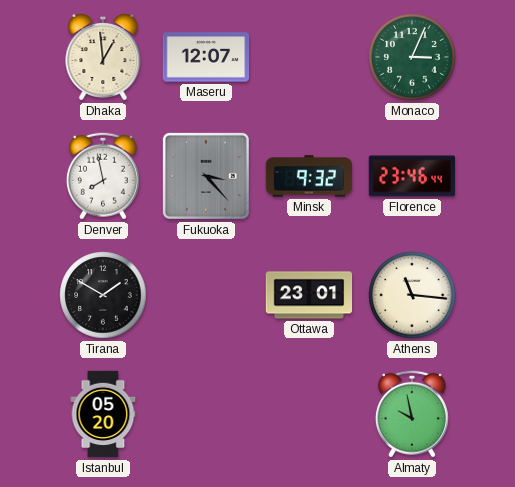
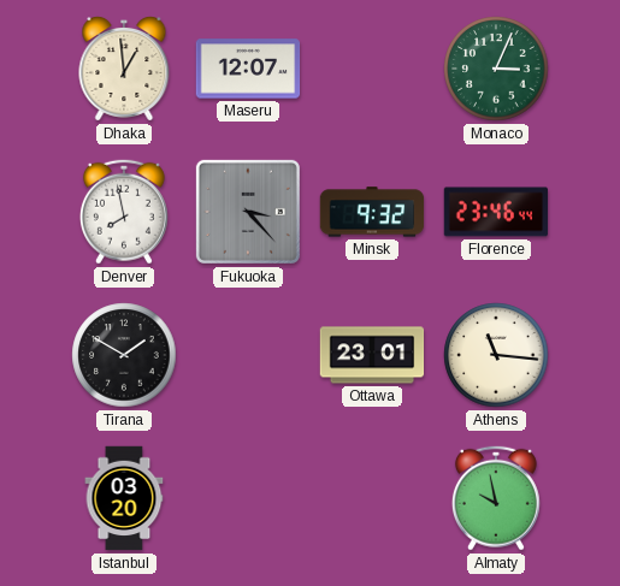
Istanbul: 05:20 -> 03:20
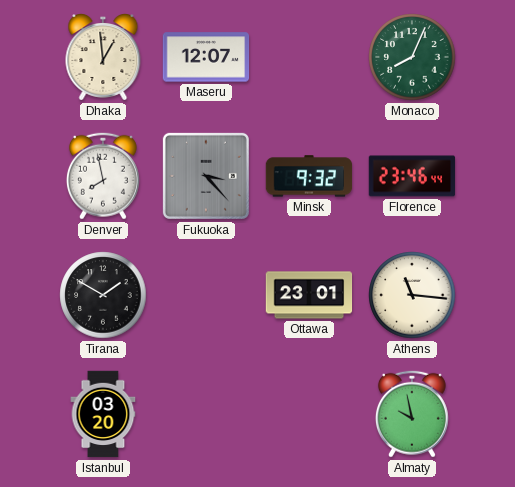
Monaco: 3:04 -> 8:04
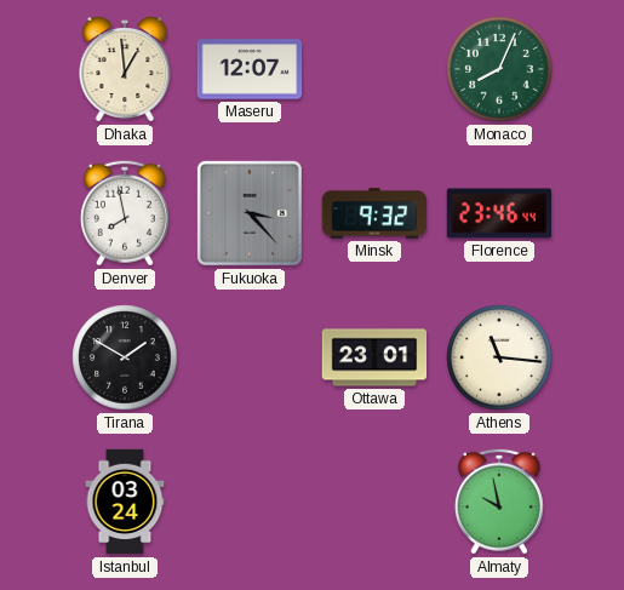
Istanbul: 03:20 -> 03:24
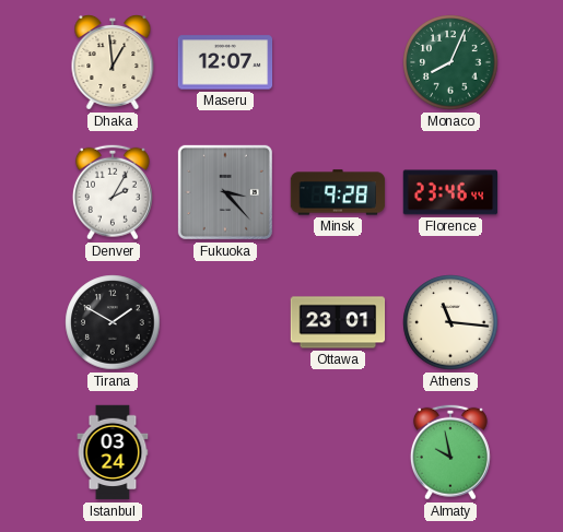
Denver: 7:58 -> 2:05
Minsk: 9:32 -> 9:28
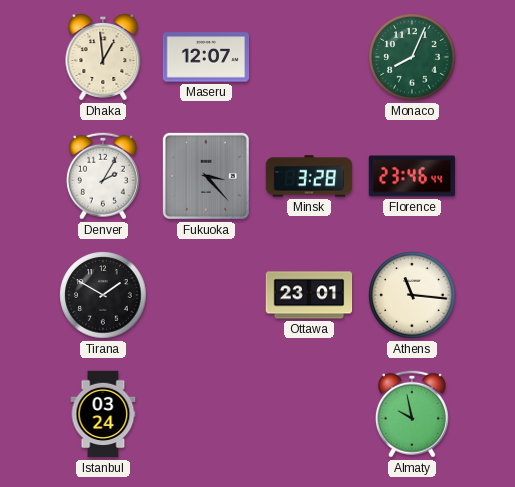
Minsk: 9:28 -> 3:28
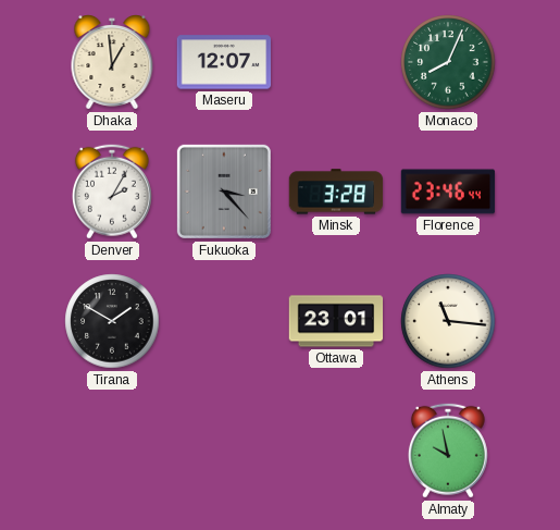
Istanbul: 03:24 -> none
